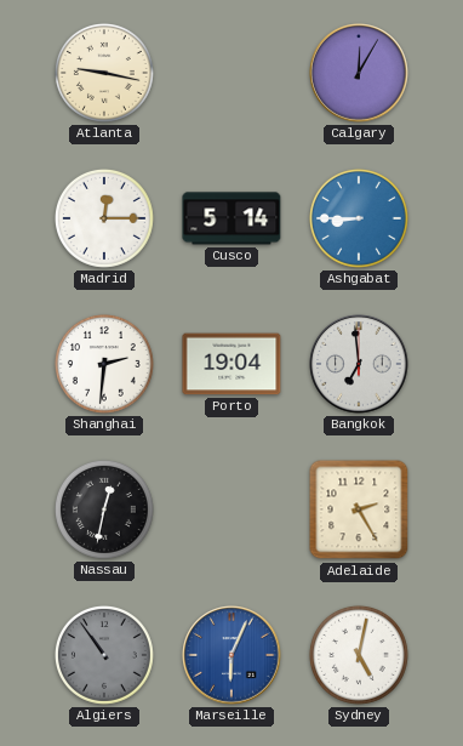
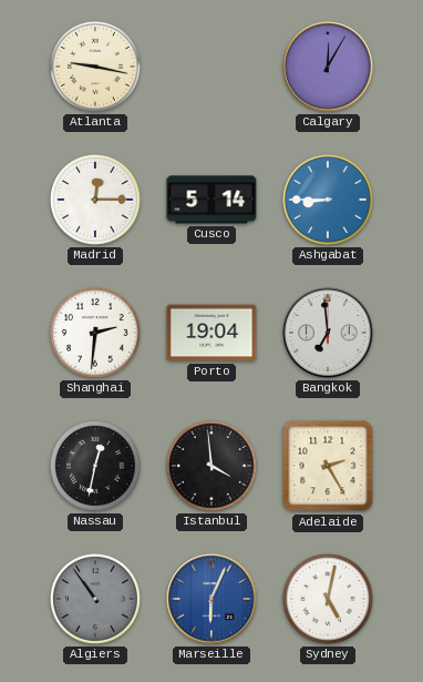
Istanbul: none -> 3:59
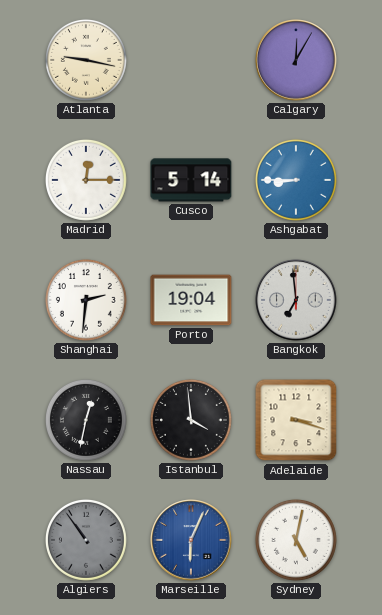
Adelaide: 2:25 -> 3:18
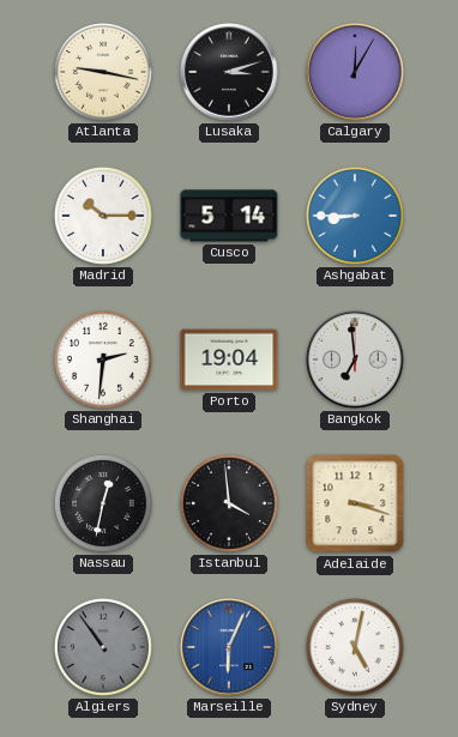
Lusaka: none -> 3:12
Madrid: 12:15 -> 10:15
